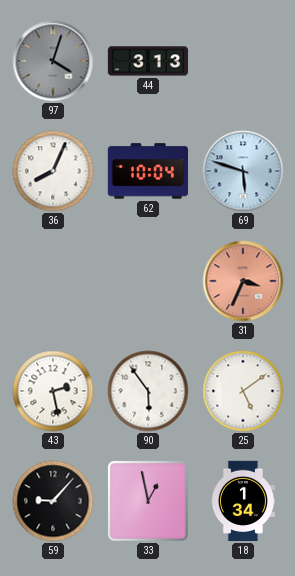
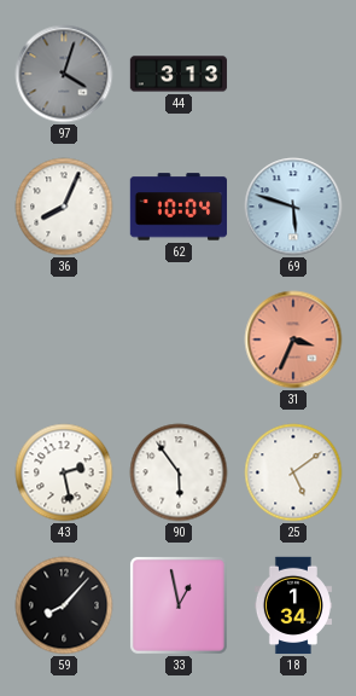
59: 9:07 -> 8:07
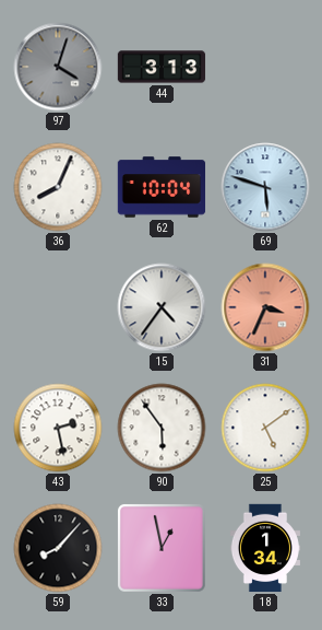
15: none -> 4:36
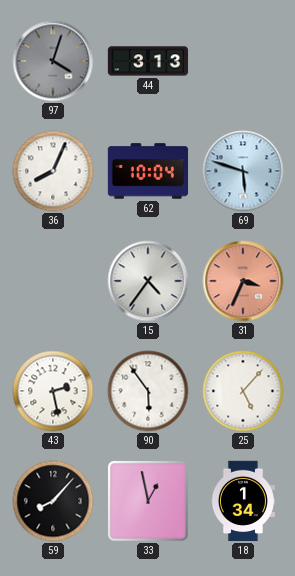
25: 5:09 -> 5:07
